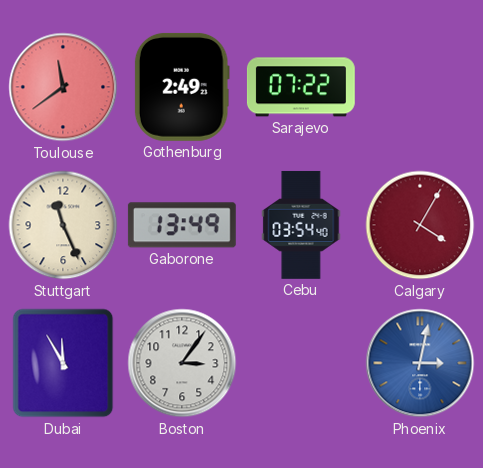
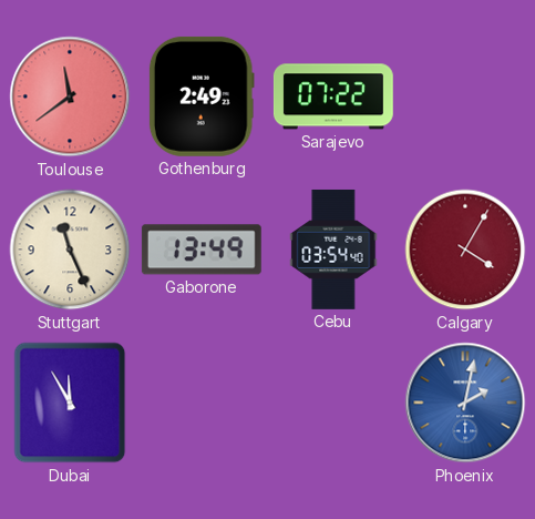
Boston: 3:06 -> none
Phoenix: 3:02 -> 2:02
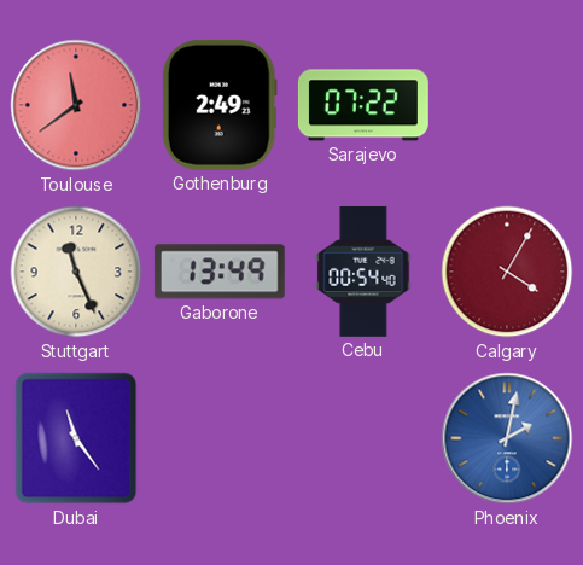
Cebu: 03:54 -> 00:54
Dubai: 11:55 -> 11:24
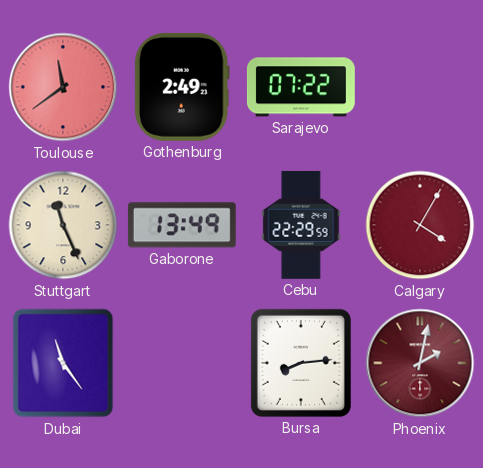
Cebu: 00:54 -> 22:29
Bursa: none -> 8:14
Phoenix dial: blue -> burgundy
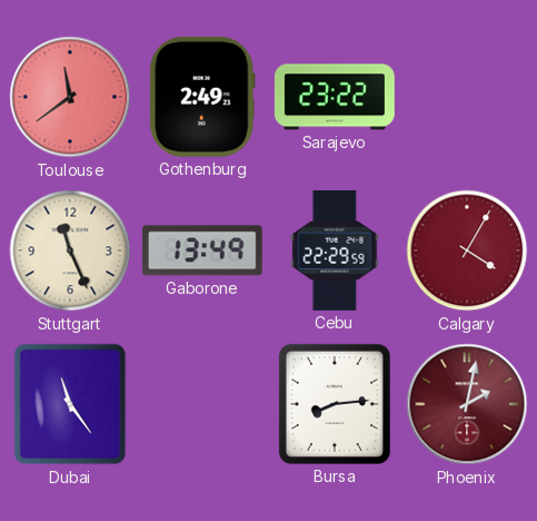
Sarajevo: 07:22 -> 23:22
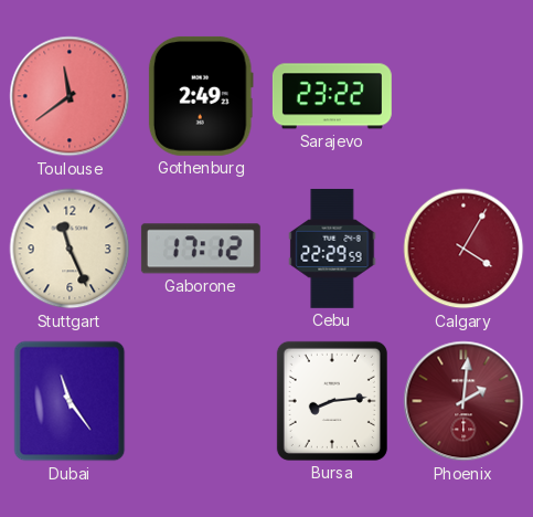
Gaborone: 13:49 -> 17:12
Phoenix: 2:02 -> 2:01
